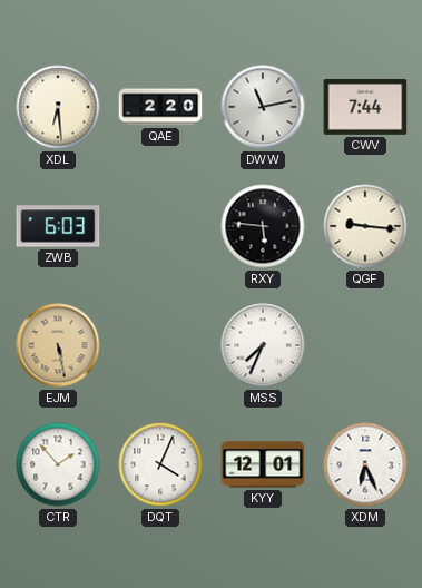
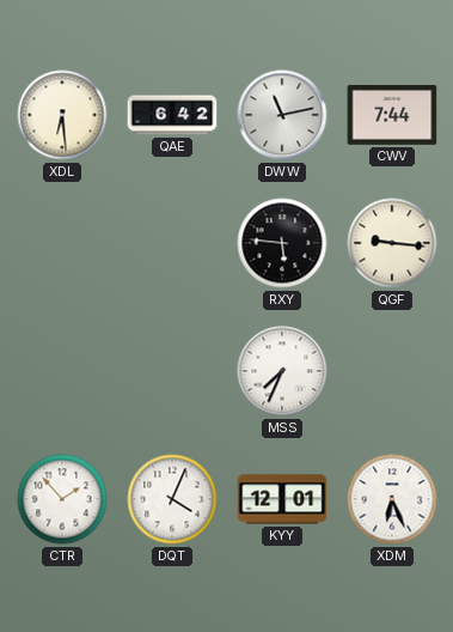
QAE: 2:20 -> 6:42
ZWB: 6:03 -> none
EJM: 5:28 -> none
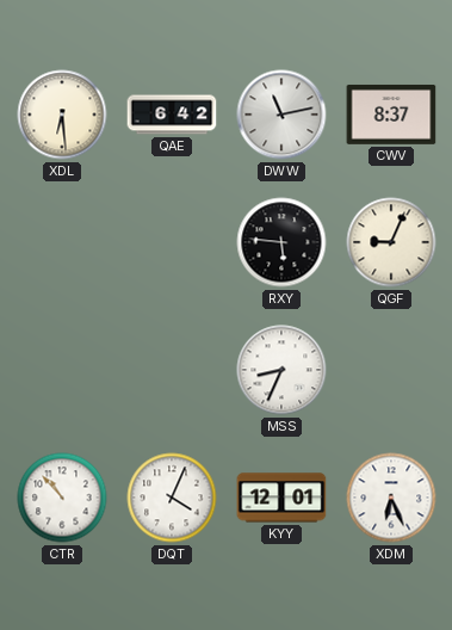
CWV: 7:44 -> 8:37
QGF: 9:16 -> 9:04
MSS: 7:34 -> 8:34
CTR: 1:53 -> 10:53
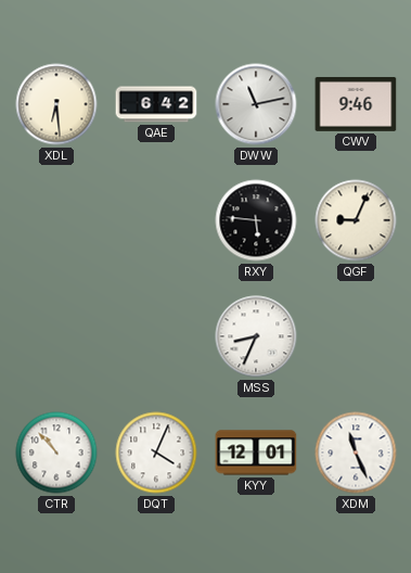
CWV: 8:37 -> 9:46
XDM: 6:26 -> 11:26
